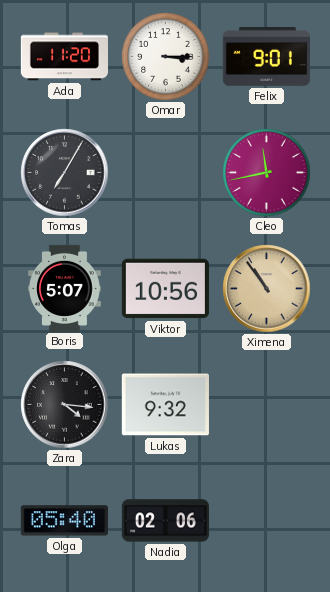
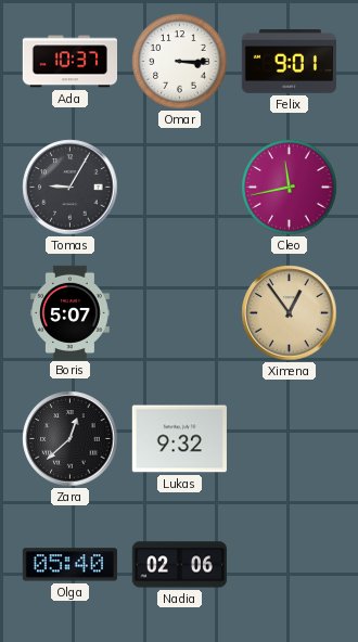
Ada: 11:20 -> 10:37
Tomas: 7:05 -> 9:05
Viktor: 10:56 -> none
Ximena: 10:54 -> 12:54
Zara: 4:16 -> 12:38
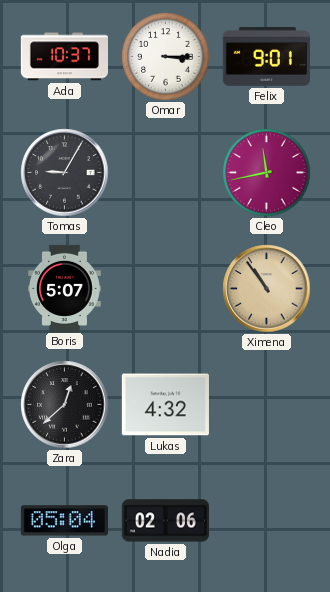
Ximena: 12:54 -> 10:54
Lukas: 9:32 -> 4:32
Olga: 05:40 -> 05:04
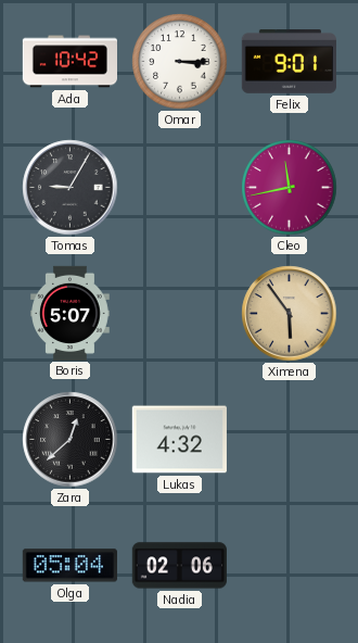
Ada: 10:37 -> 10:42
Ximena: 10:54 -> 5:54
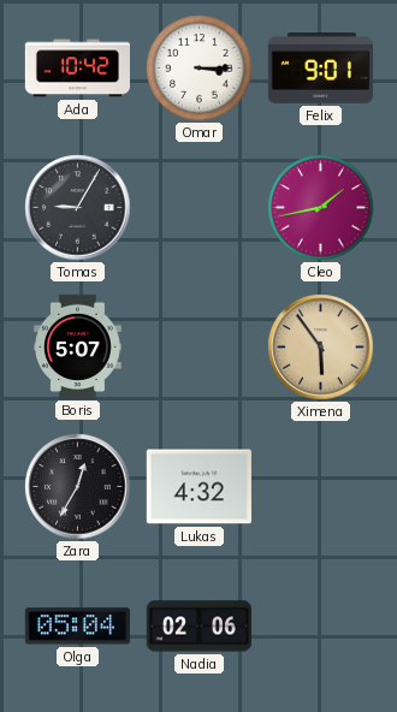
Cleo: 11:43 -> 1:43
Zara: 12:38 -> 12:35
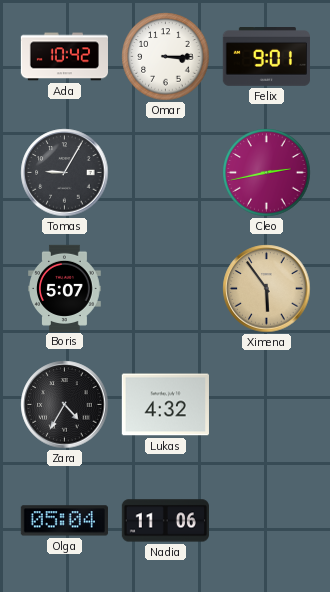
Cleo: 1:43 -> 2:43
Zara: 12:35 -> 4:35
Nadia: 02:06 -> 11:06
